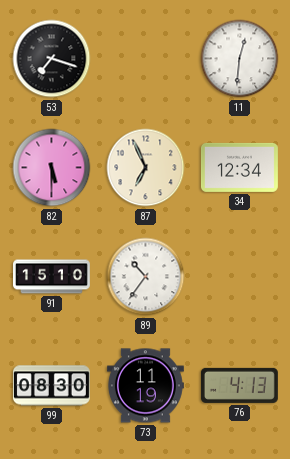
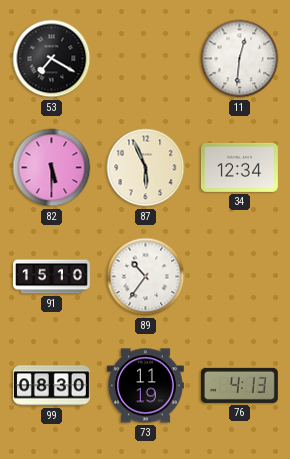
53: 7:18 -> 7:20
87: 6:56 -> 5:56
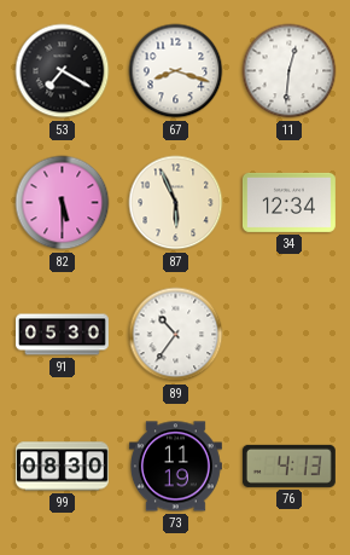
67: none -> 8:18
91: 15:10 -> 05:30
